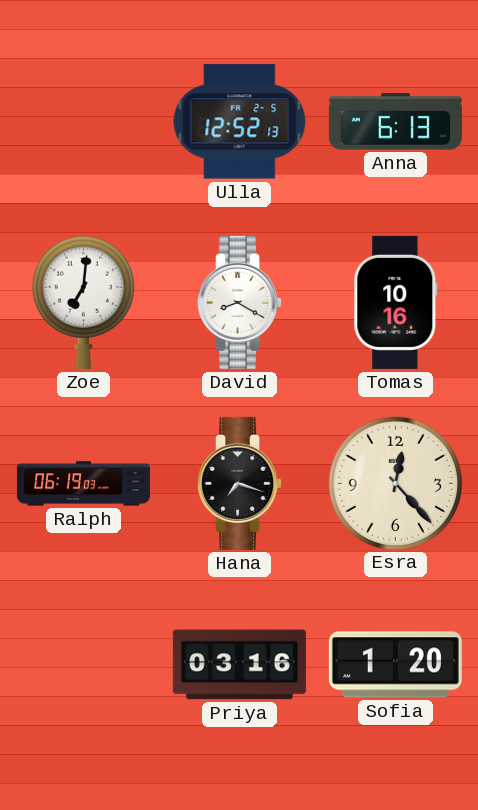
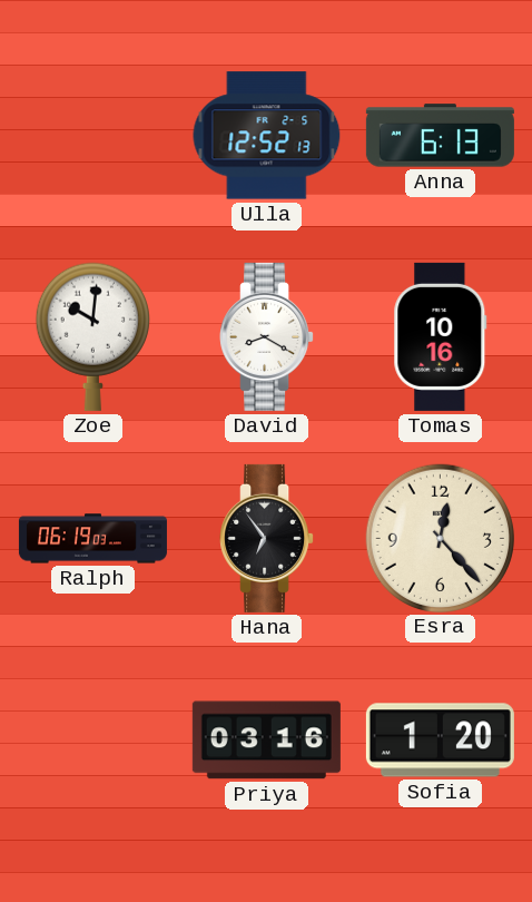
Zoe: 7:01 -> 10:01
Hana: 7:18 -> 6:54
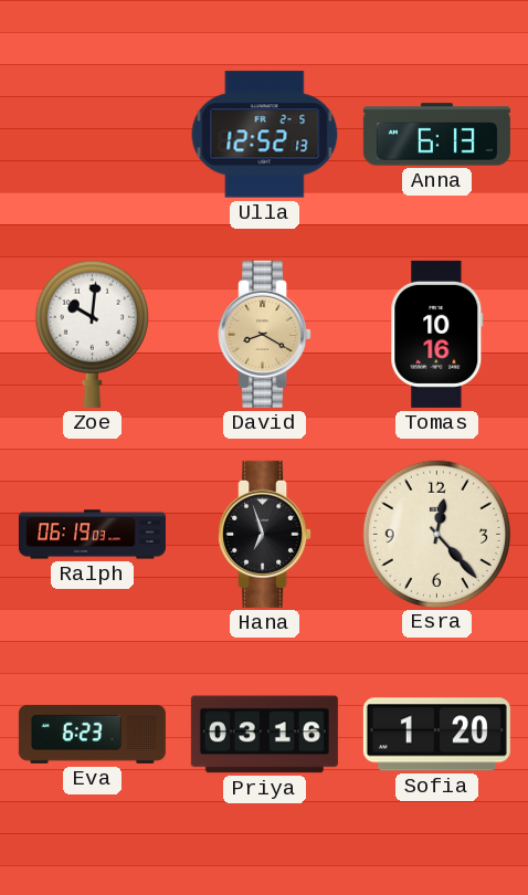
David dial: white -> champagne
Hana: 6:54 -> 6:57
Eva: none -> 6:23
